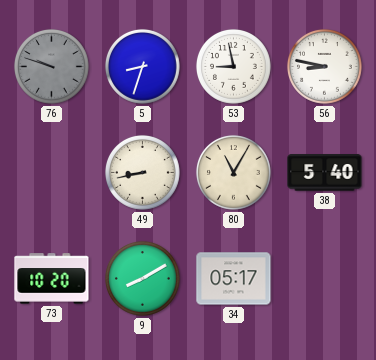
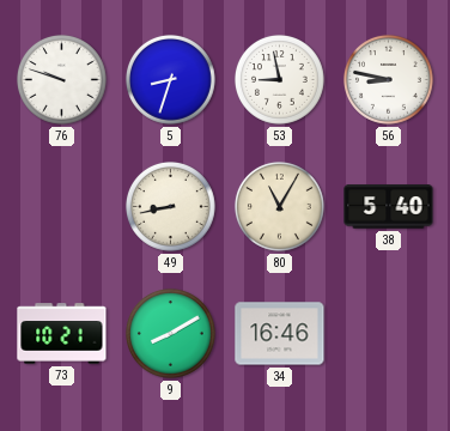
76 dial: grey -> white
73: 10:20 -> 10:21
34: 05:17 -> 16:46
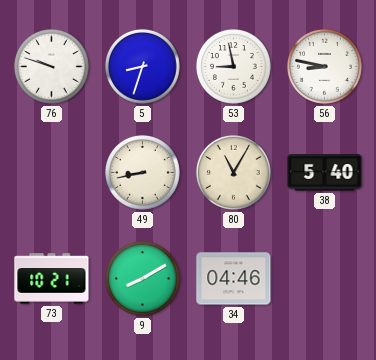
34: 16:46 -> 04:46
